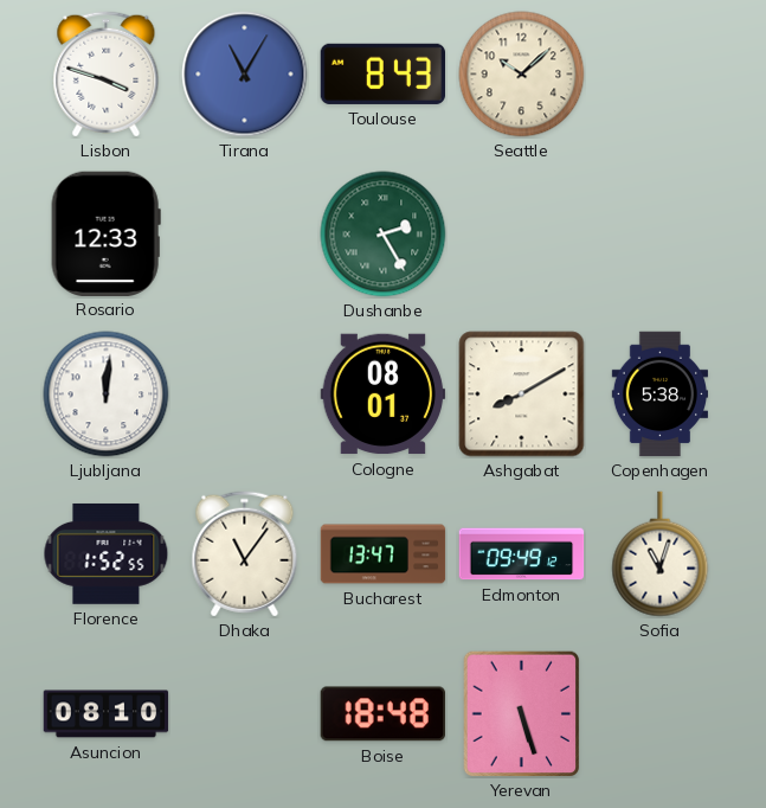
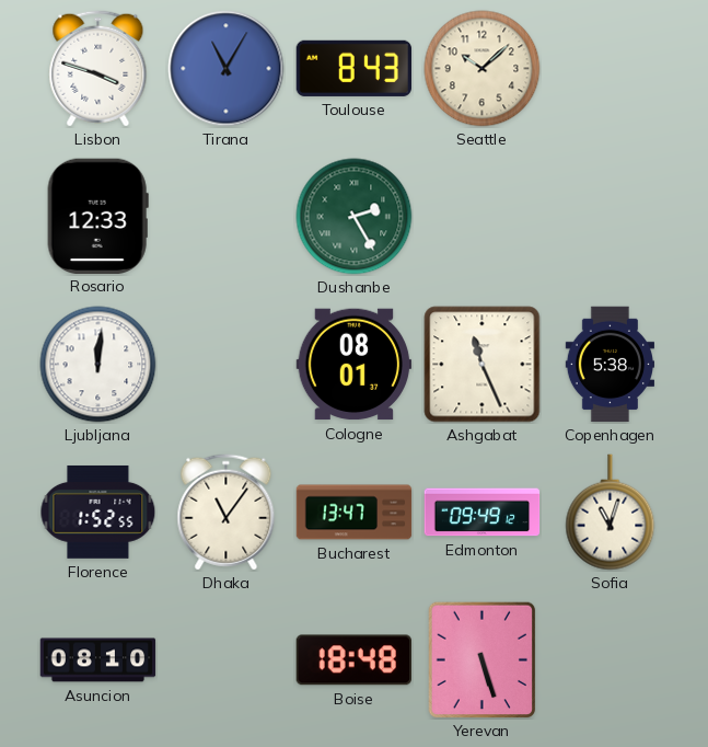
Ashgabat: 8:10 -> 11:26
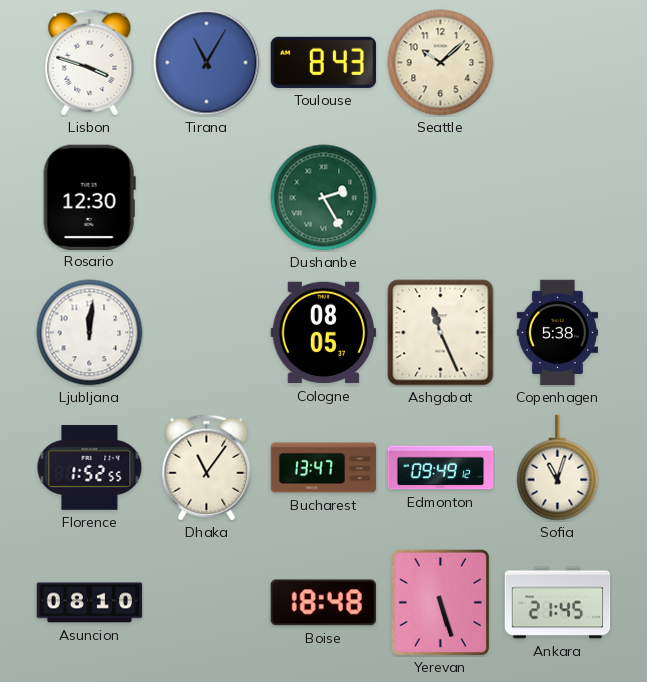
Rosario: 12:33 -> 12:30
Cologne: 08:01 -> 08:05
Ankara: none -> 21:45
